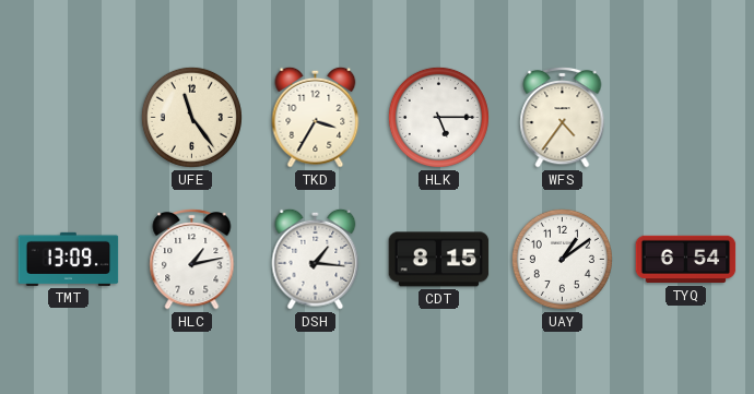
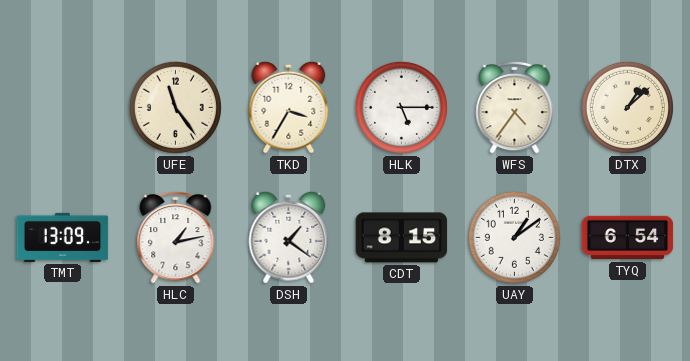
DTX: none -> 1:08
DSH: 1:16 -> 1:21
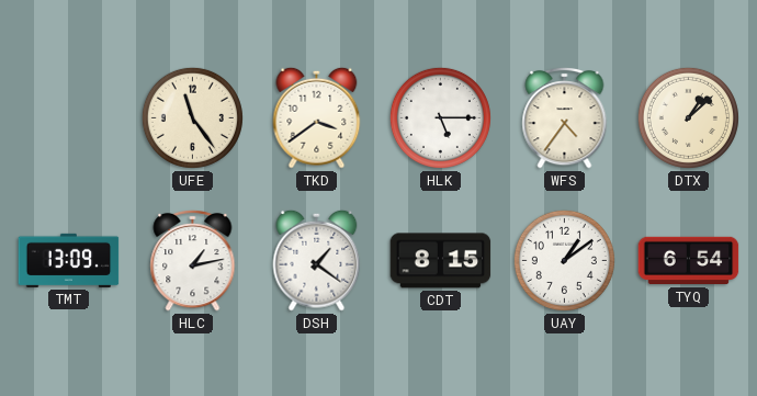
TKD: 3:35 -> 3:39
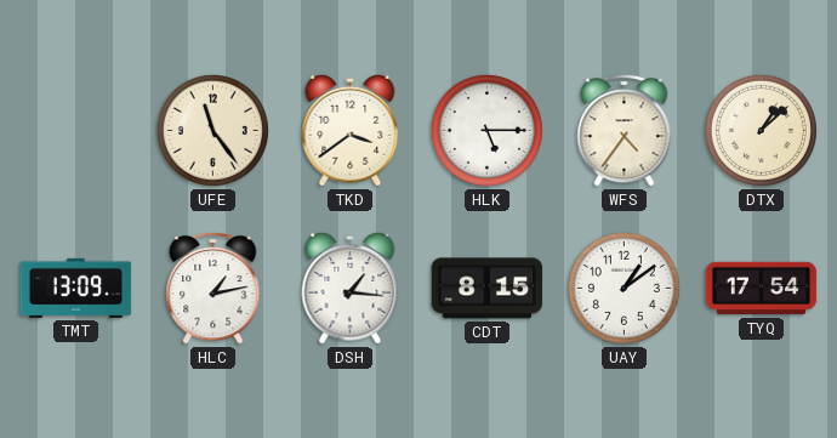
DSH: 1:21 -> 1:16
TYQ: 6:54 -> 17:54
